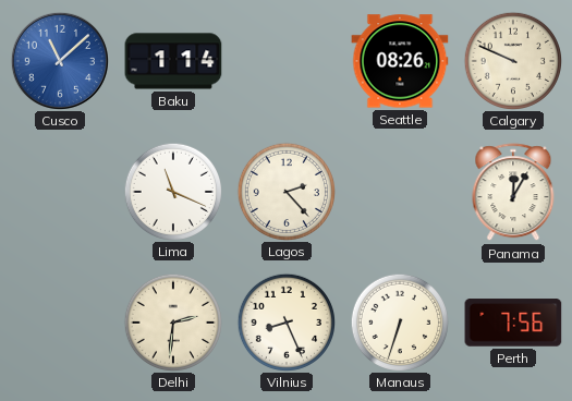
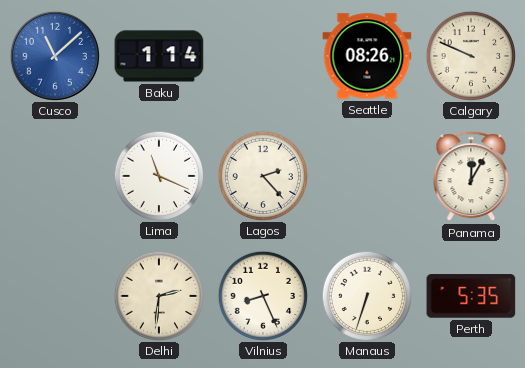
Perth: 7:56 -> 5:35
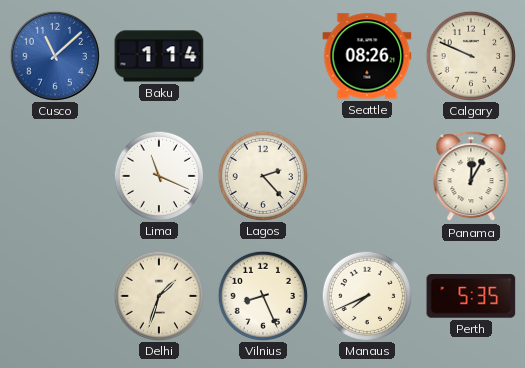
Delhi: 2:31 -> 1:33
Manaus: 6:33 -> 7:41
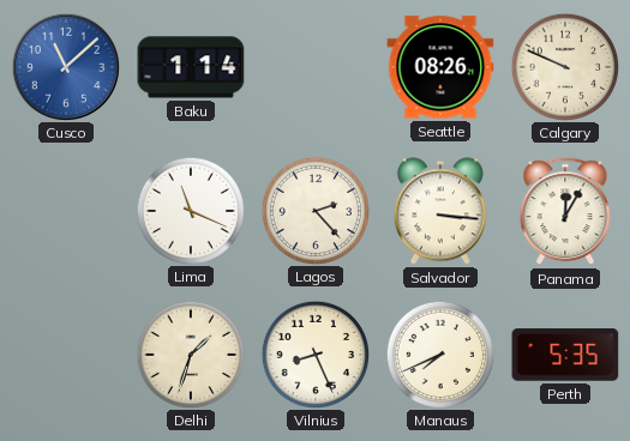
Salvador: none -> 3:16
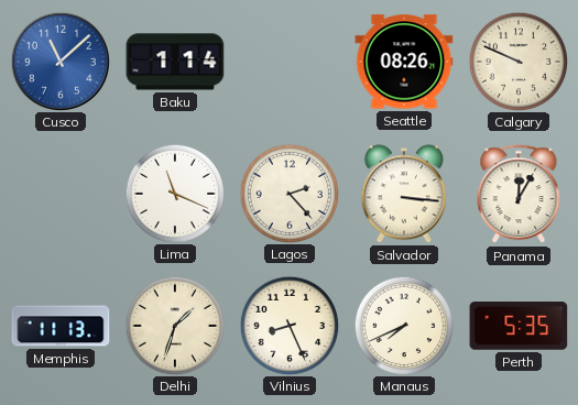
Memphis: none -> 11:13
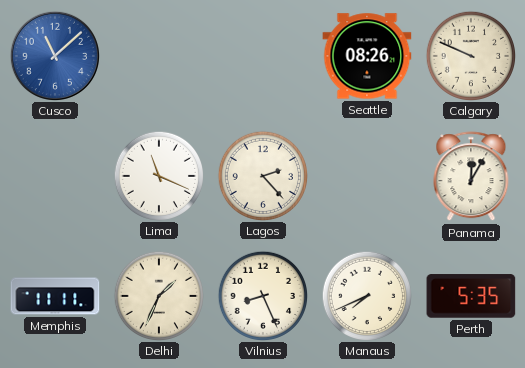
Baku: 1:14 -> none
Salvador: 3:16 -> none
Memphis: 11:13 -> 11:11
Delhi: 1:33 -> 1:34
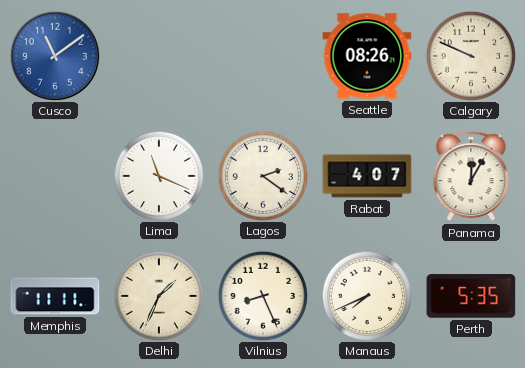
Cusco: 11:08 -> 11:09
Lagos: 2:23 -> 2:21
Rabat: none -> 4:07
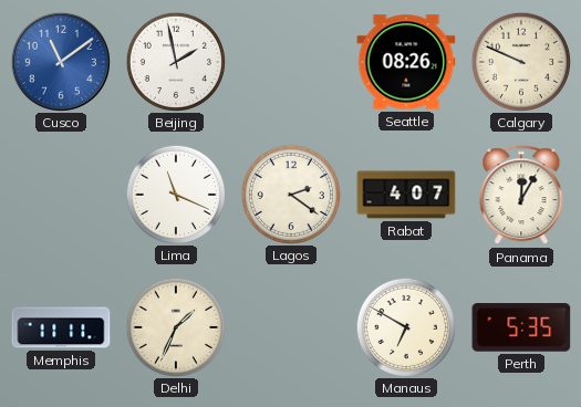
Beijing: none -> 1:58
Vilnius: 8:26 -> none
Manaus: 7:41 -> 6:50
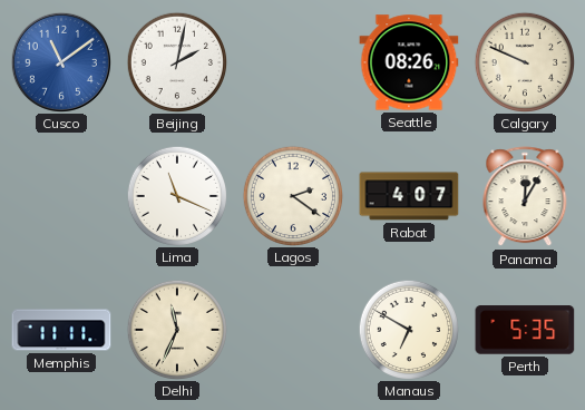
Beijing: 1:58 -> 2:02
Delhi: 1:34 -> 11:34
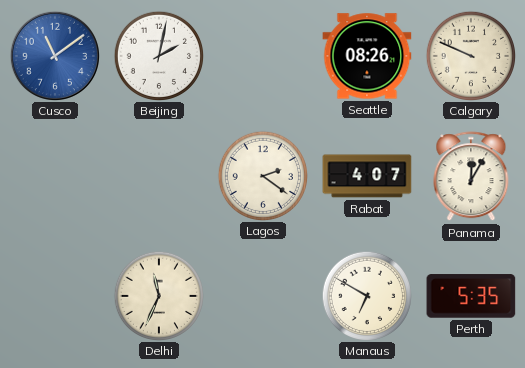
Lima: 11:19 -> none
Memphis: 11:11 -> none
